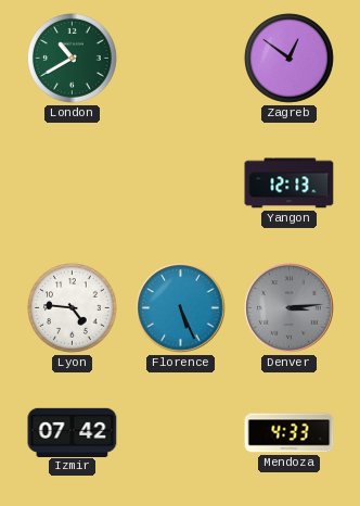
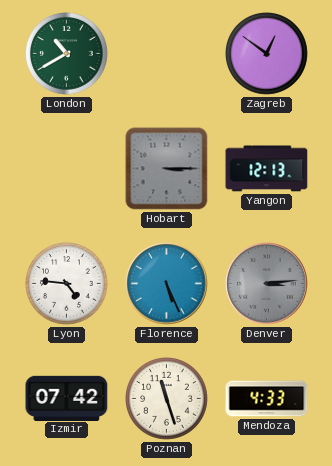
Hobart: none -> 3:15
Poznan: none -> 11:27
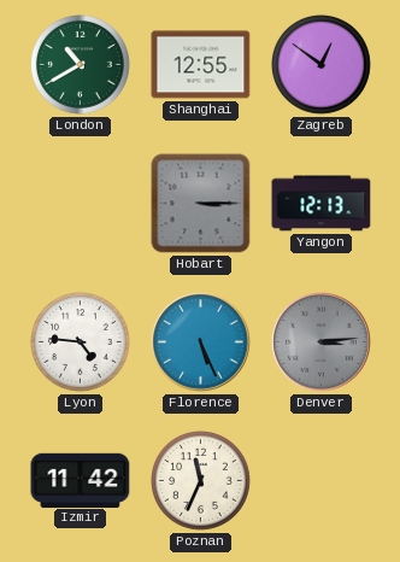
Shanghai: none -> 12:55
Izmir: 07:42 -> 11:42
Poznan: 11:27 -> 11:34
Mendoza: 4:33 -> none
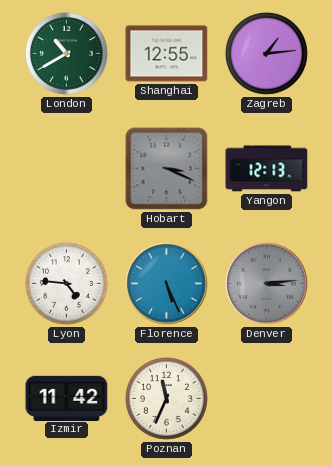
Zagreb: 12:51 -> 1:14
Hobart: 3:15 -> 3:19
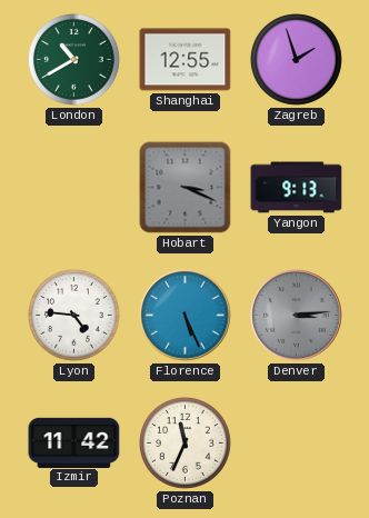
Zagreb: 1:14 -> 1:57
Yangon: 12:13 -> 9:13
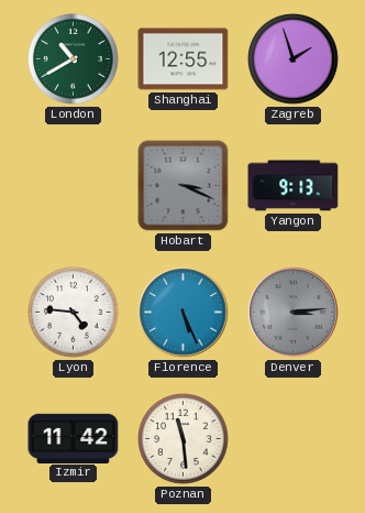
Poznan: 11:34 -> 11:29
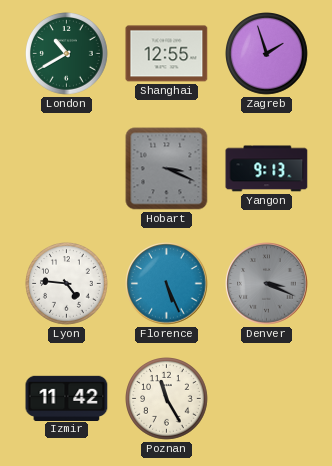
Denver: 3:14 -> 3:19
Poznan: 11:29 -> 11:25
